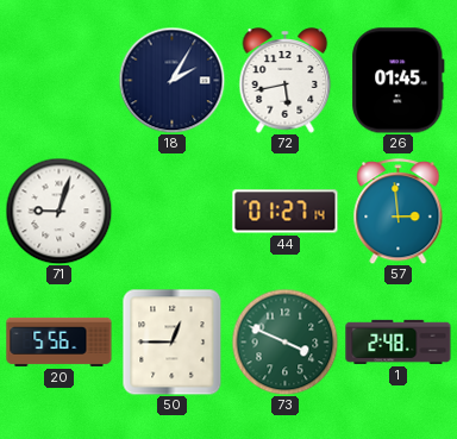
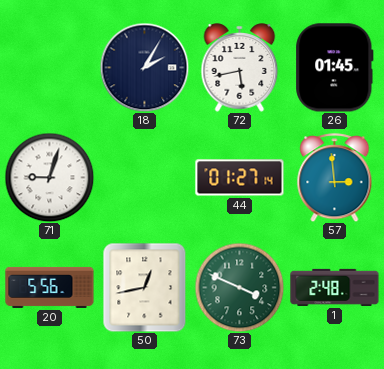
50: 12:45 -> 12:43
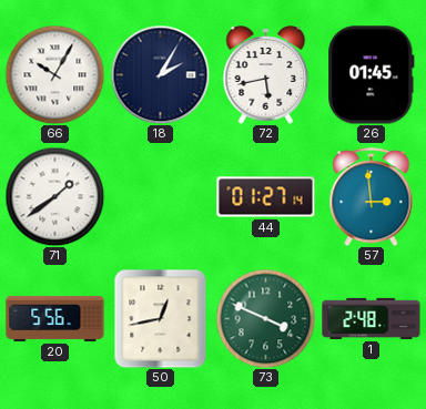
66: none -> 10:05
71: 9:03 -> 1:39
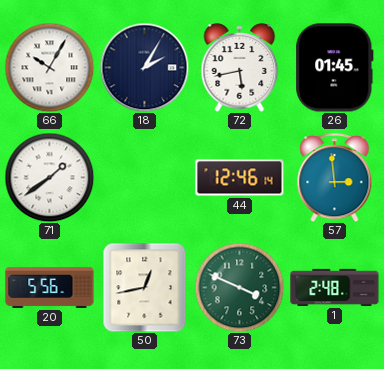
44: 01:27 -> 12:46
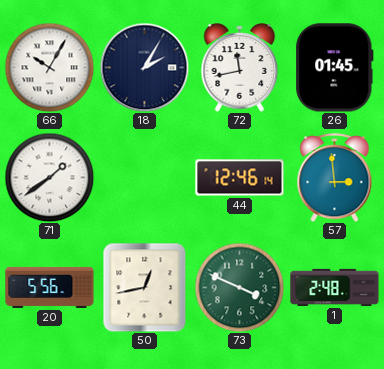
72: 5:43 -> 11:43
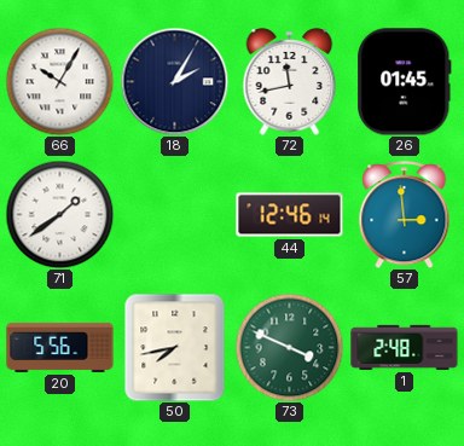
50: 12:43 -> 7:43
